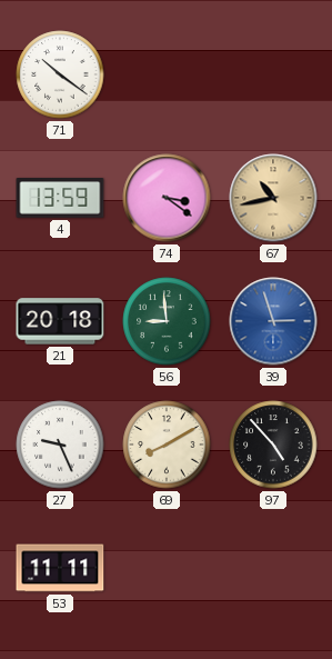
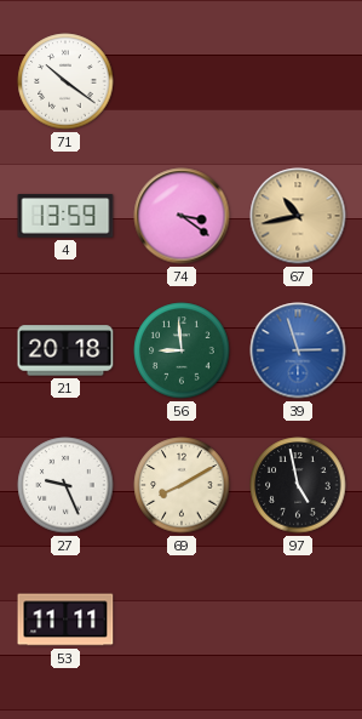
97: 4:53 -> 4:58
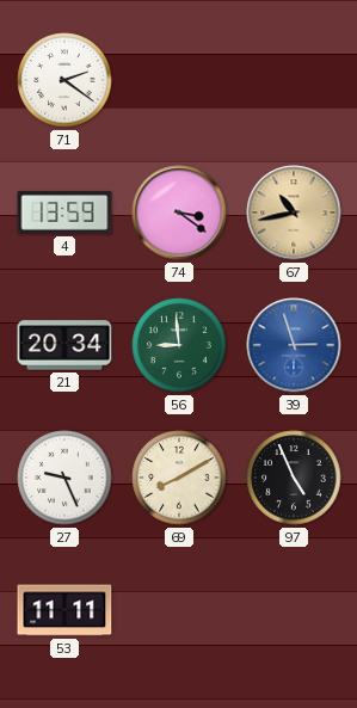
71: 10:21 -> 2:21
21: 20:18 -> 20:34
97: 4:58 -> 4:56
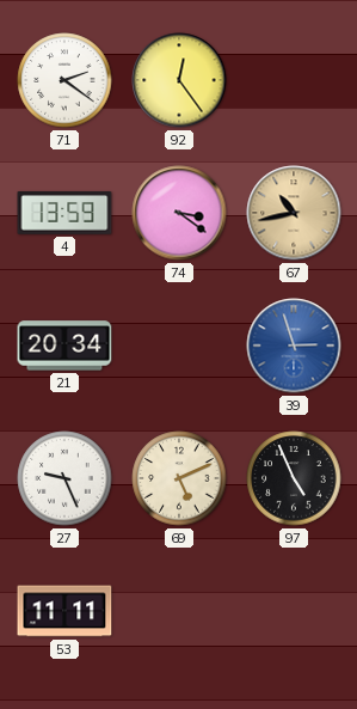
92: none -> 12:24
56: 8:59 -> none
69: 8:10 -> 5:11
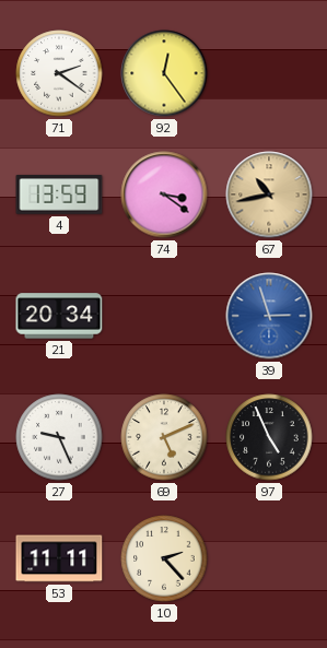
10: none -> 2:23
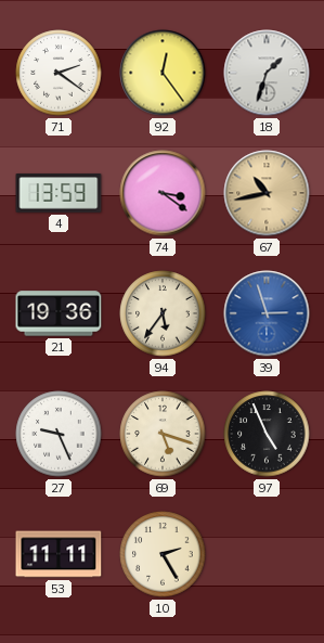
18: none -> 1:33
21: 20:34 -> 19:36
94: none -> 5:36
69: 5:11 -> 5:18
10: 2:23 -> 2:25
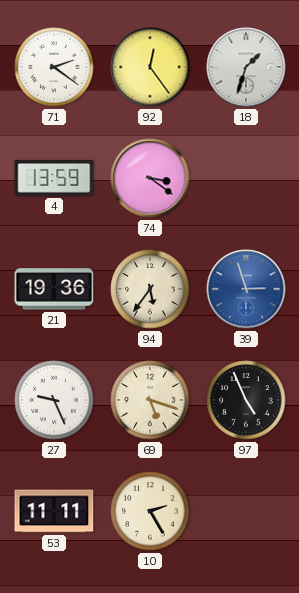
67: 10:43 -> none
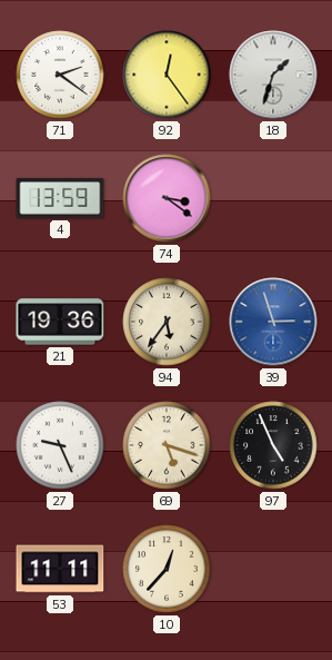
10: 2:25 -> 12:37
